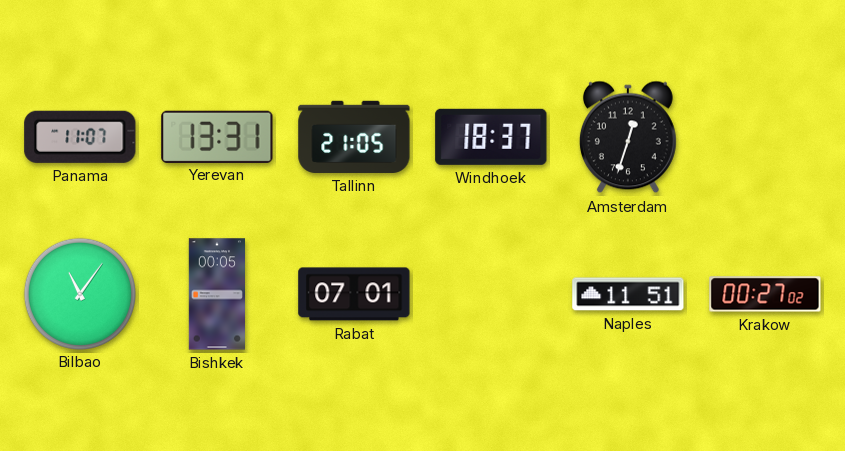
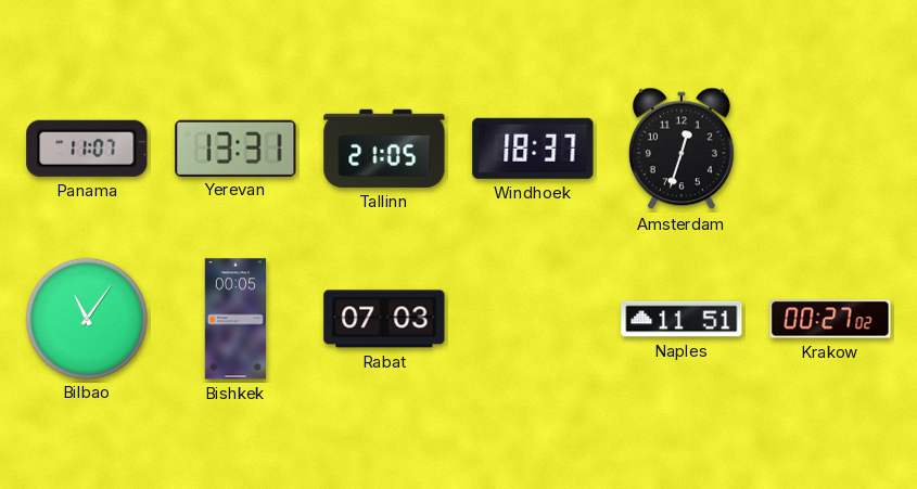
Rabat: 07:01 -> 07:03
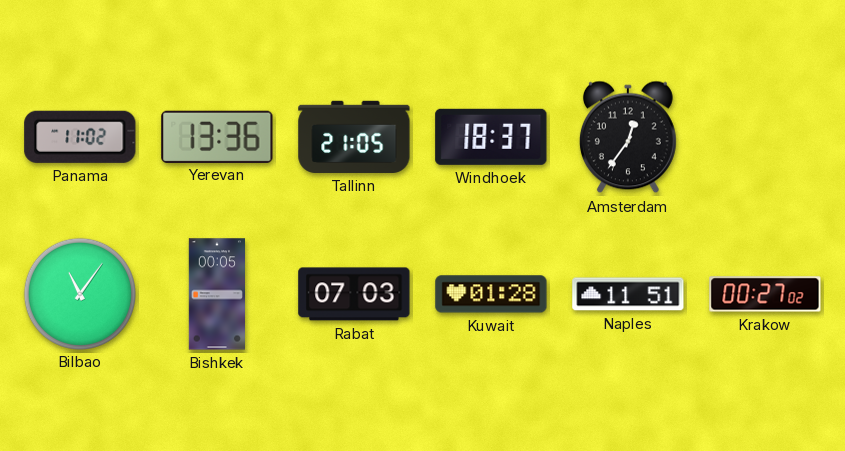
Panama: 11:07 -> 11:02
Yerevan: 13:31 -> 13:36
Amsterdam: 12:33 -> 12:36
Kuwait: none -> 01:28
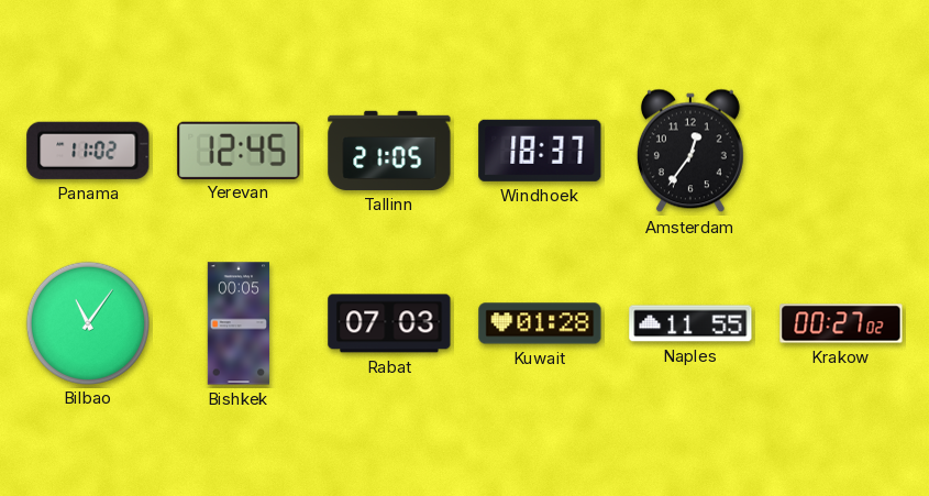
Yerevan: 13:36 -> 12:45
Naples: 11:51 -> 11:55
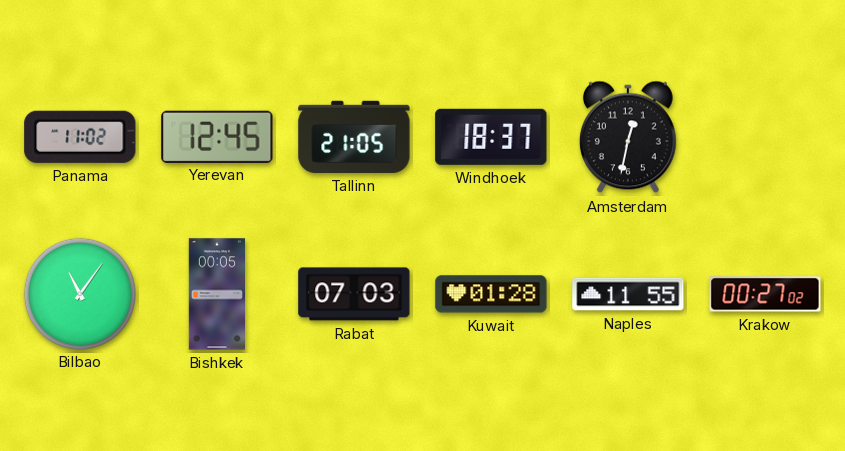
Amsterdam: 12:36 -> 12:32
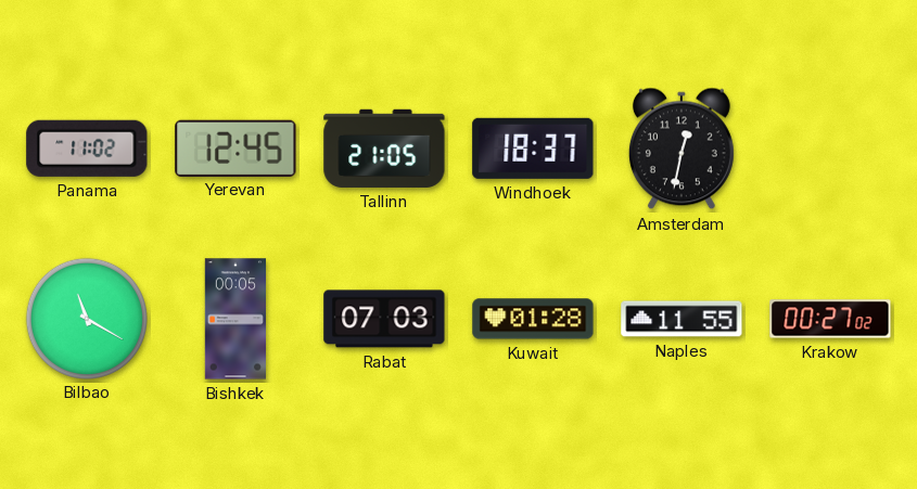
Bilbao: 11:06 -> 11:20
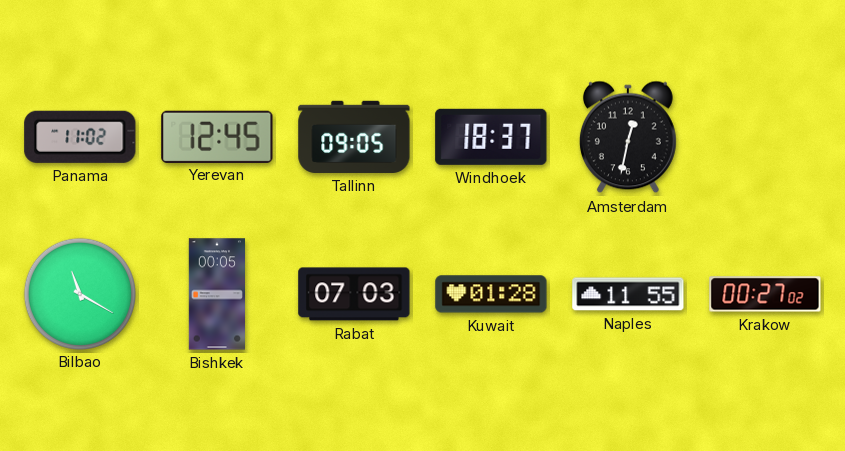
Tallinn: 21:05 -> 09:05
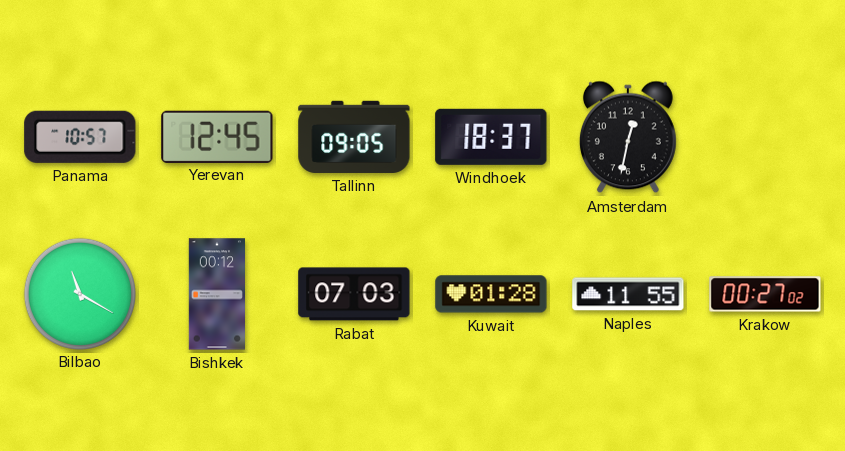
Panama: 11:02 -> 10:57
Bishkek: 00:05 -> 00:12
